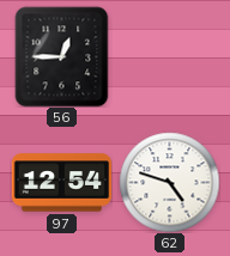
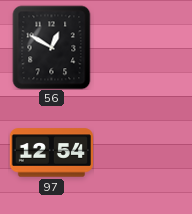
56: 12:45 -> 12:50
62: 4:48 -> none
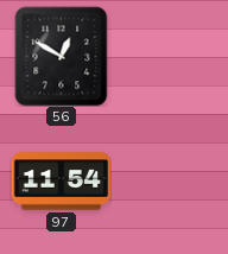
97: 12:54 -> 11:54
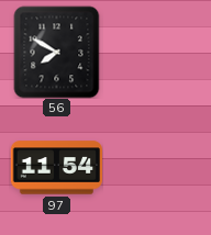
56: 12:50 -> 7:50
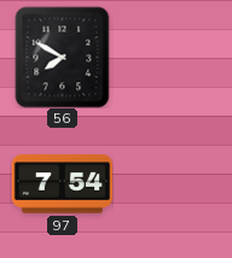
97: 11:54 -> 7:54
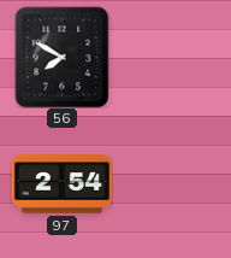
97: 7:54 -> 2:54
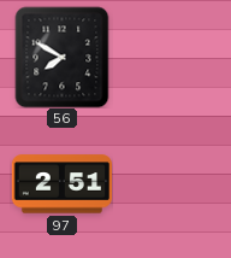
97: 2:54 -> 2:51
